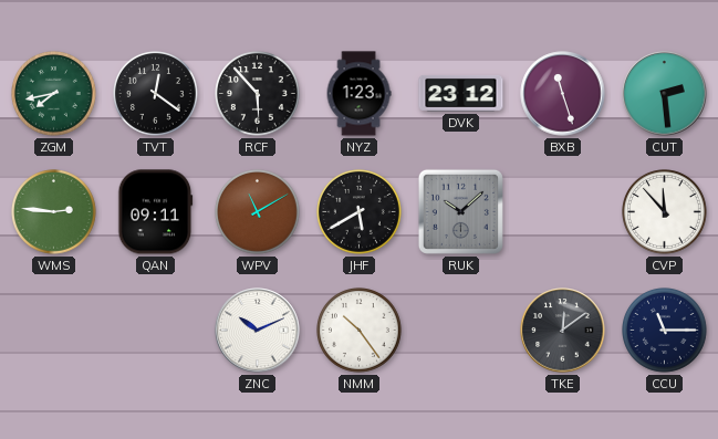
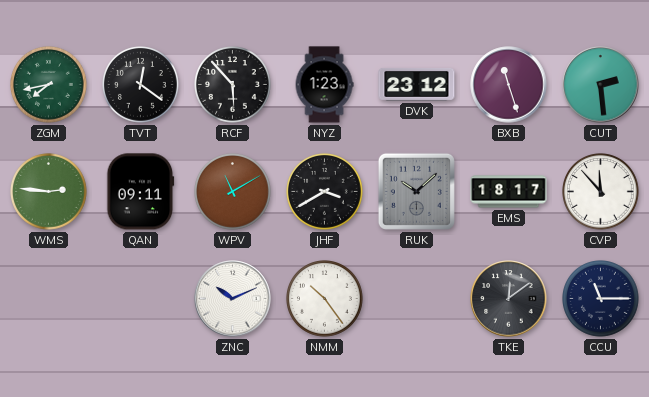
JHF: 5:40 -> 3:40
EMS: none -> 18:17
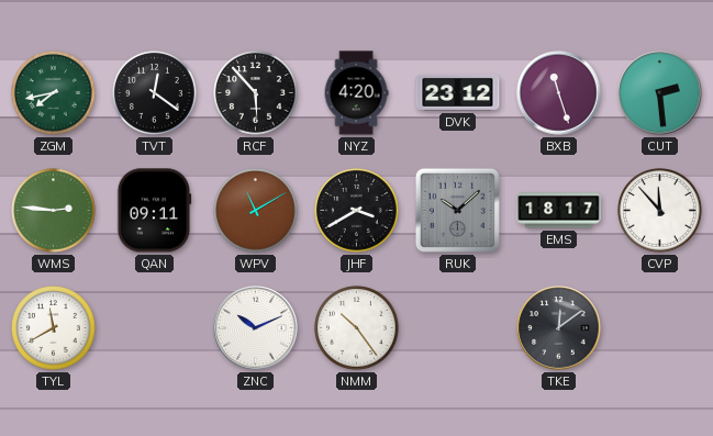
NYZ: 1:23 -> 4:20
TYL: none -> 11:40
CCU: 11:15 -> none
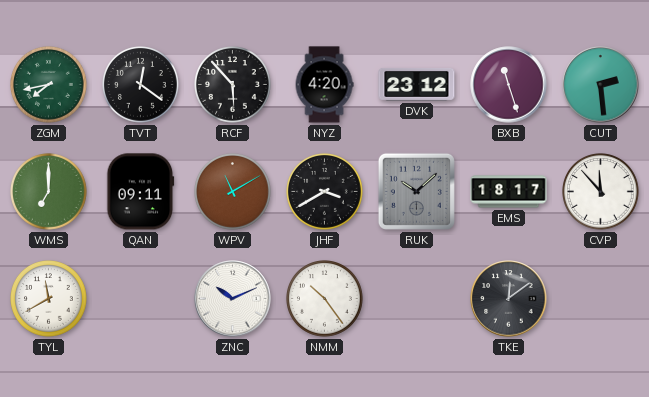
WMS: 2:46 -> 7:00
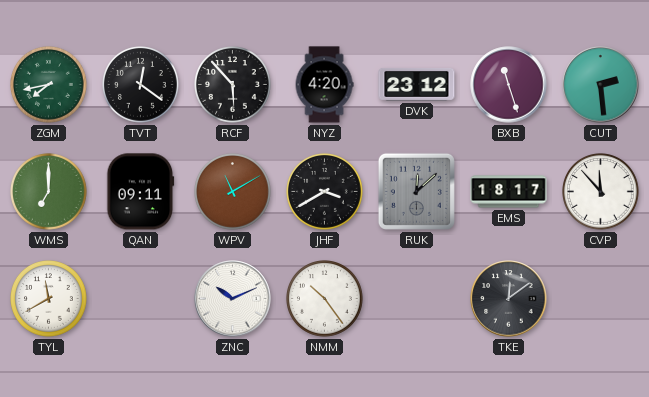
RUK: 10:08 -> 12:08
